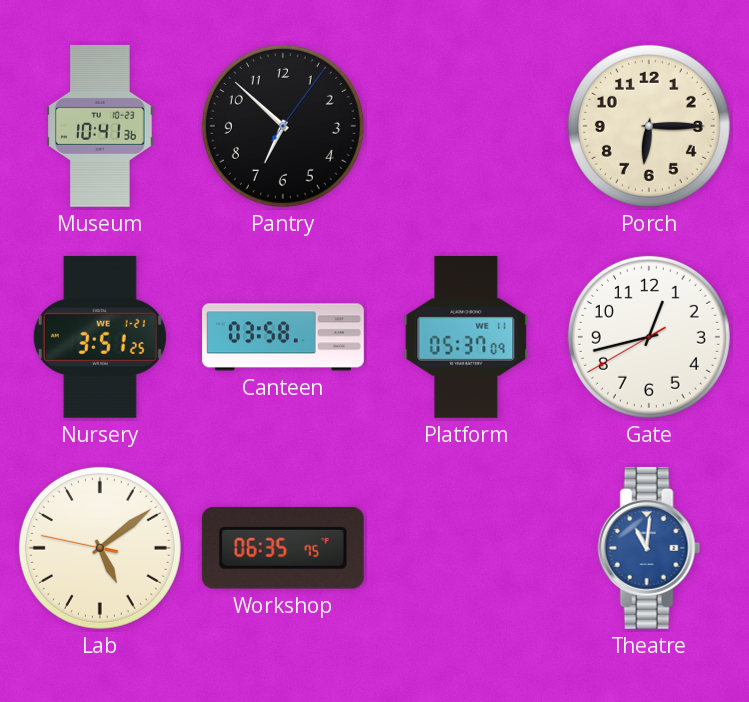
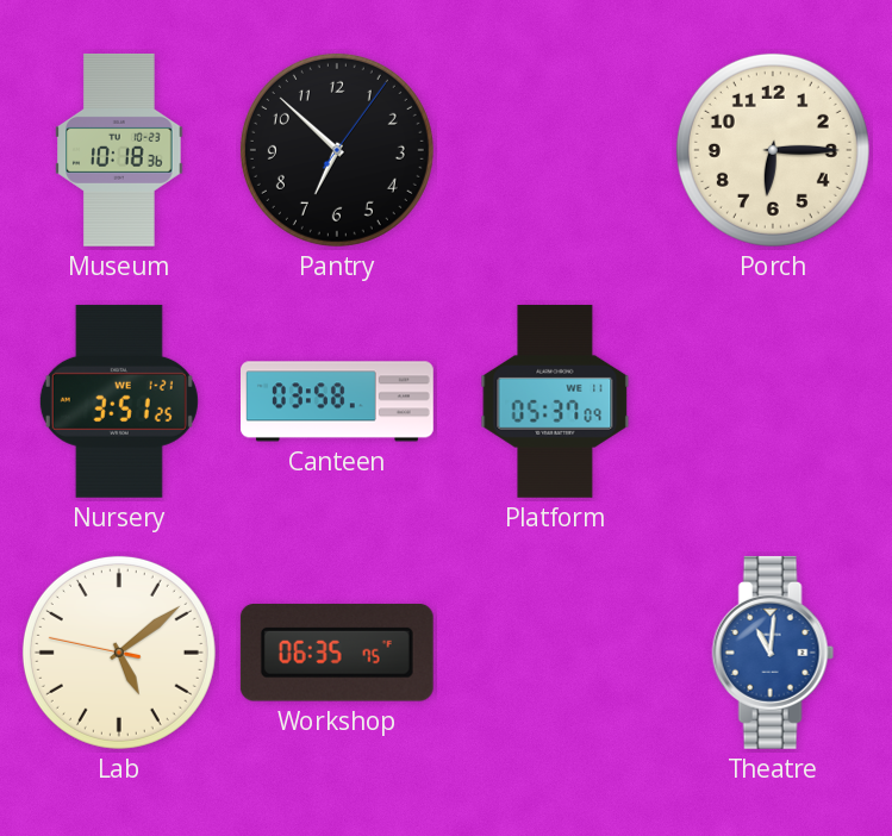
Museum: 10:41 -> 10:18
Gate: 12:42 -> none
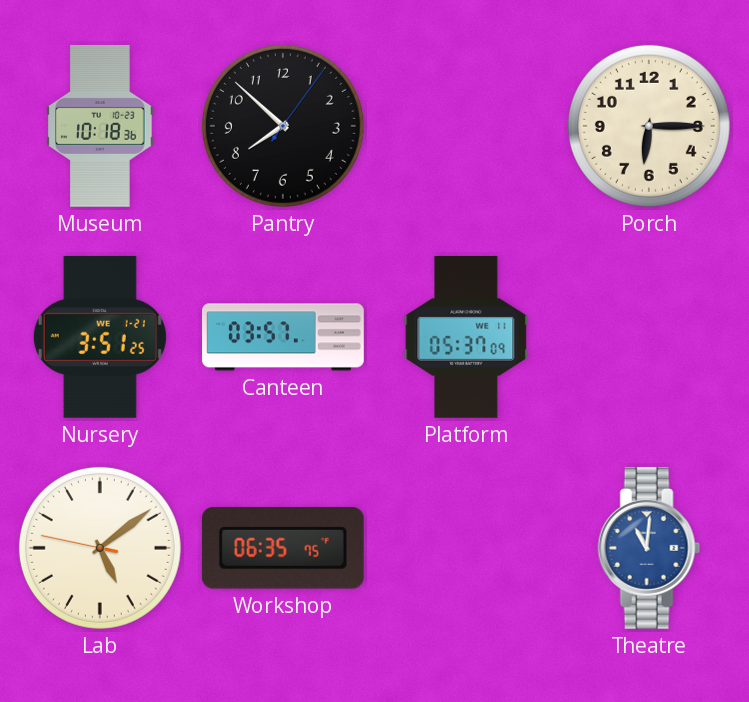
Pantry: 6:52 -> 7:52
Canteen: 03:58 -> 03:57
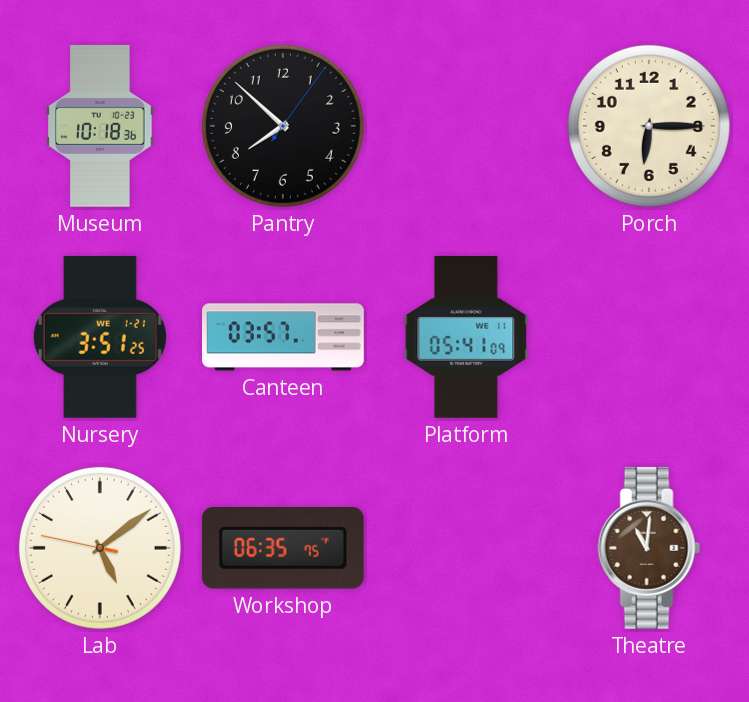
Platform: 05:37 -> 05:41
Theatre dial: blue -> brown
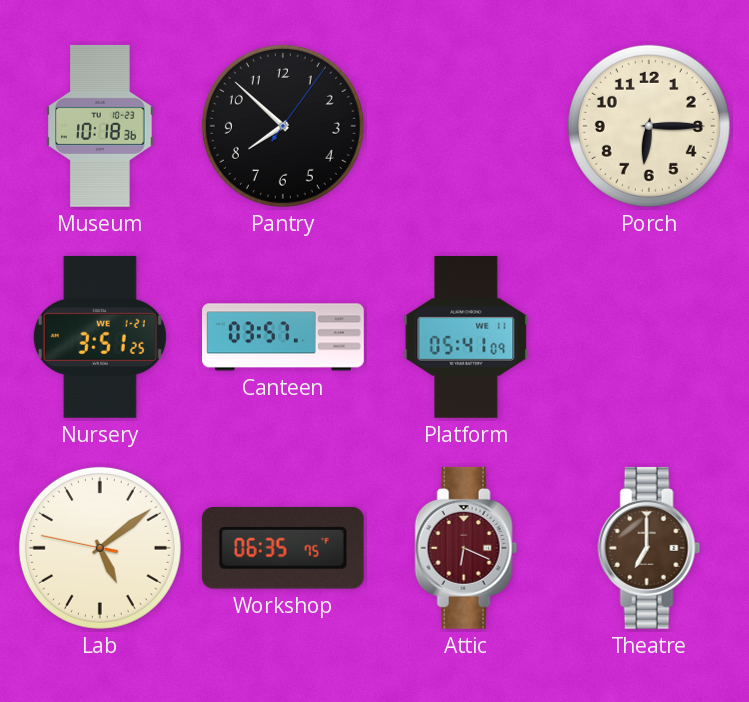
Attic: none -> 6:19
Theatre: 11:01 -> 7:00
